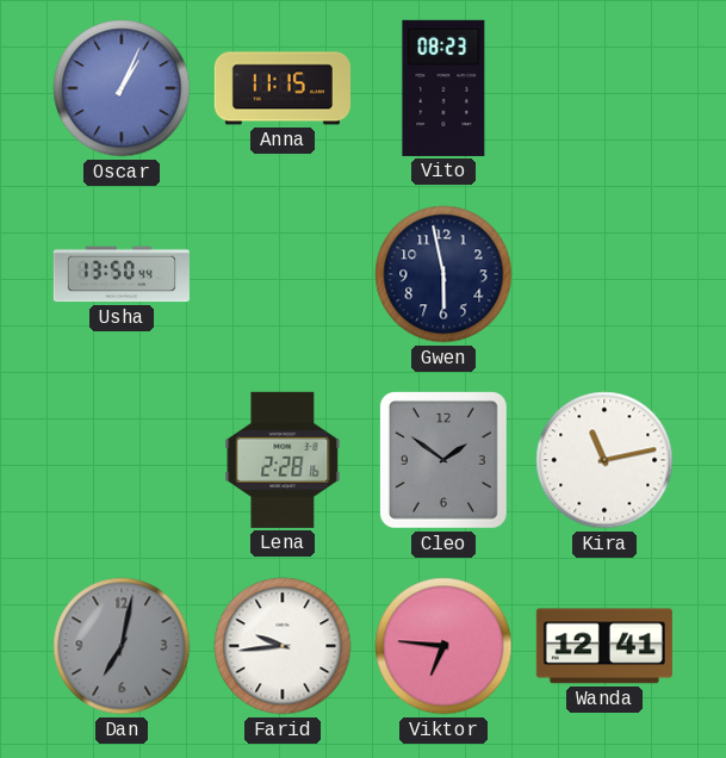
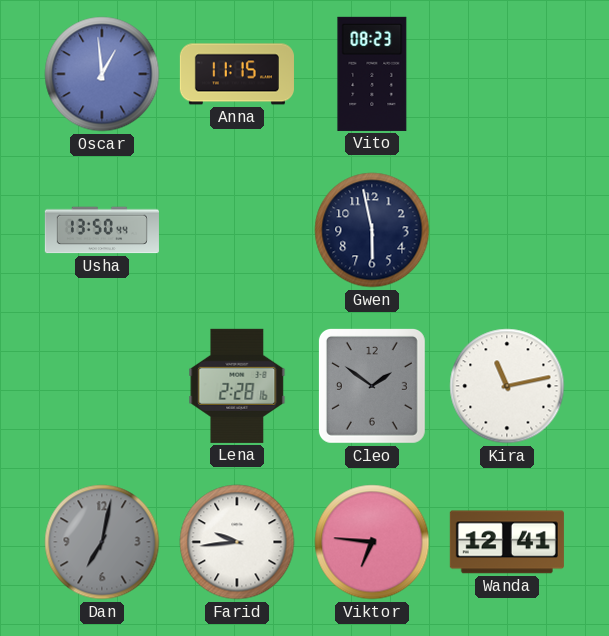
Oscar: 1:04 -> 12:59
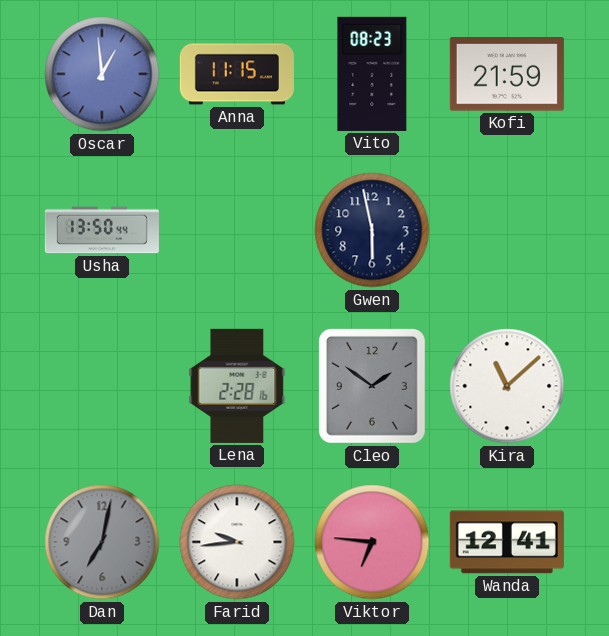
Kofi: none -> 21:59
Kira: 11:13 -> 11:08
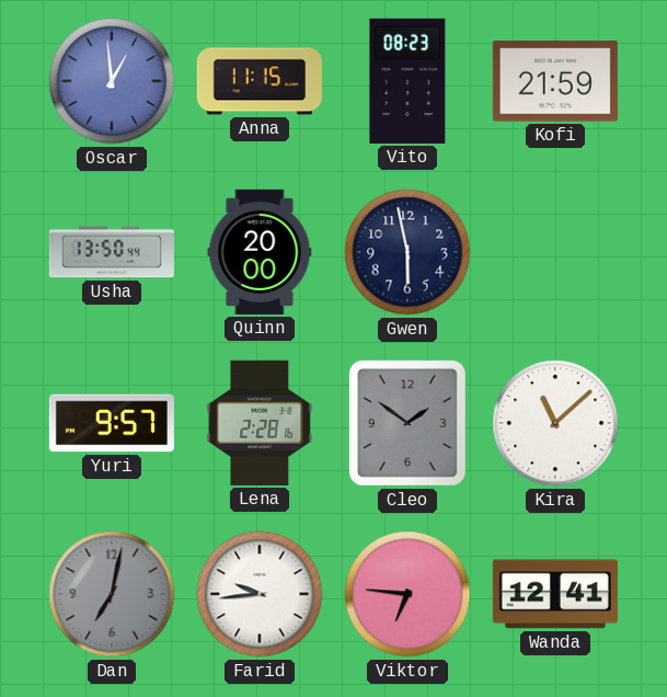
Quinn: none -> 20:00
Yuri: none -> 9:57
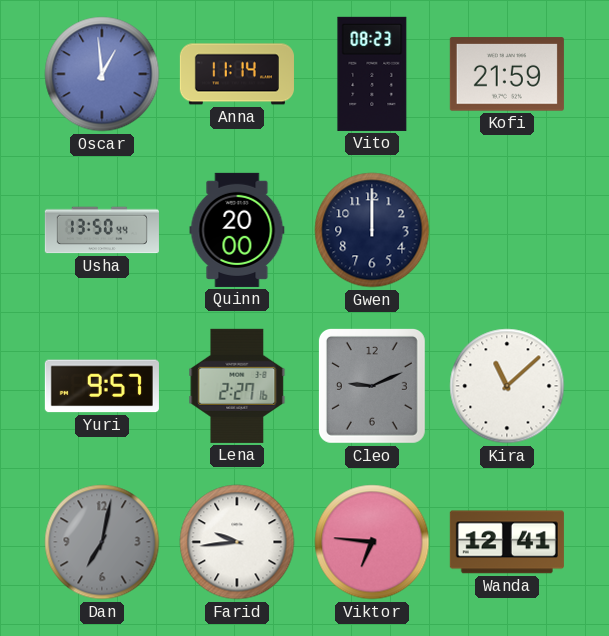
Anna: 11:15 -> 11:14
Gwen: 5:58 -> 12:00
Lena: 2:28 -> 2:27
Cleo: 1:51 -> 9:11
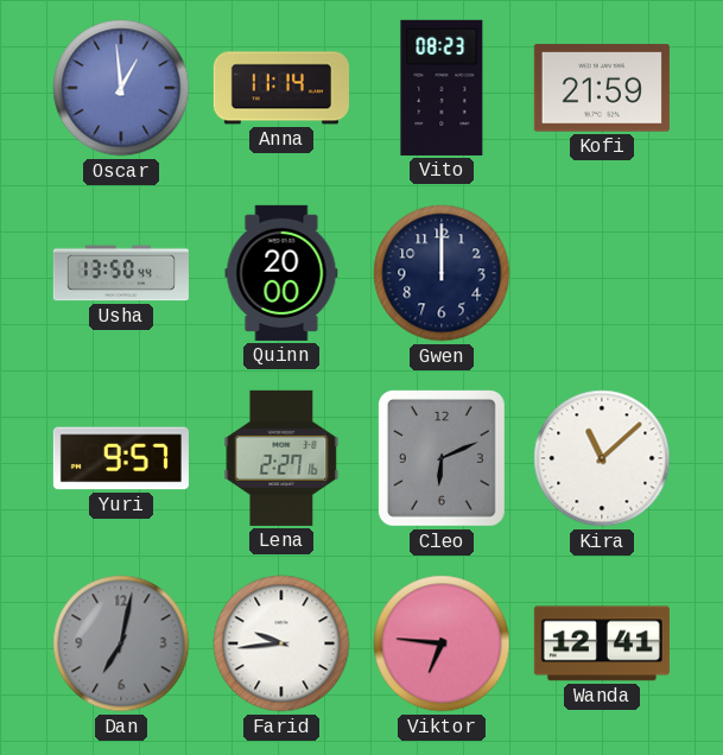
Cleo: 9:11 -> 6:11
